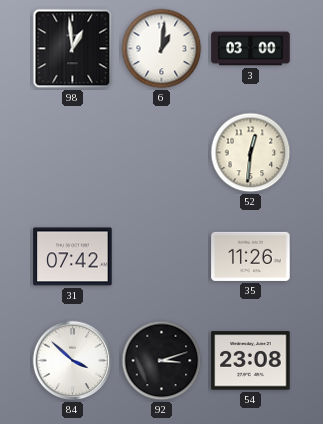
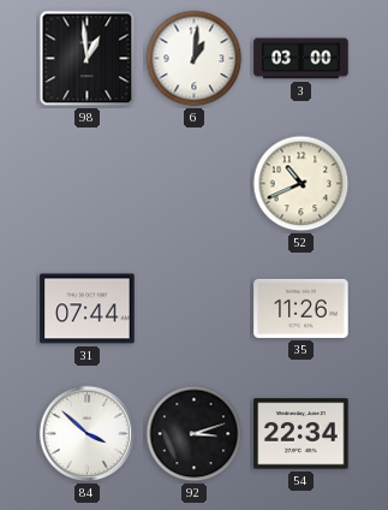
52: 12:31 -> 10:41
31: 07:42 -> 07:44
54: 23:08 -> 22:34
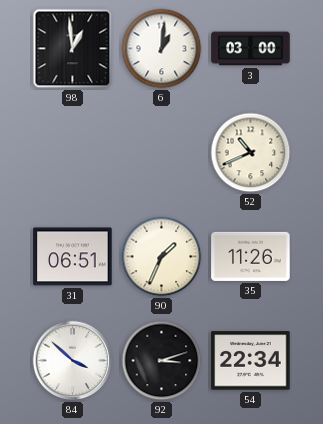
31: 07:44 -> 06:51
90: none -> 1:34
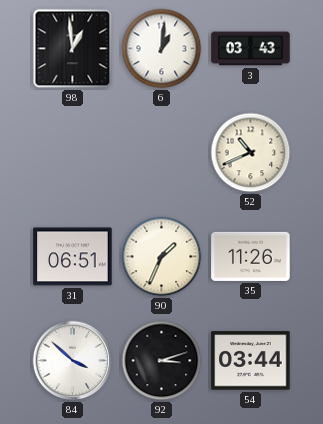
3: 03:00 -> 03:43
54: 22:34 -> 03:44
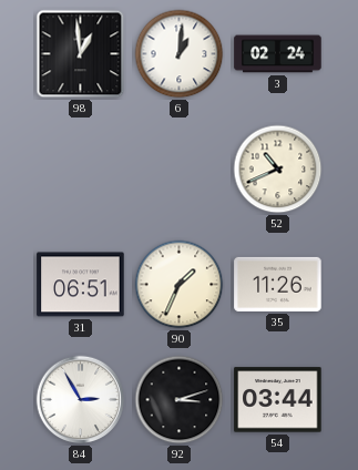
3: 03:43 -> 02:24
84: 3:52 -> 2:55
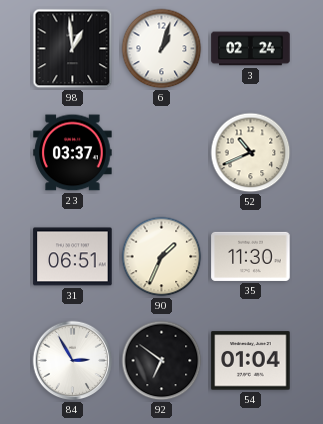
6: 1:01 -> 1:03
23: none -> 03:37
35: 11:26 -> 11:30
92: 3:12 -> 6:51
54: 03:44 -> 01:04
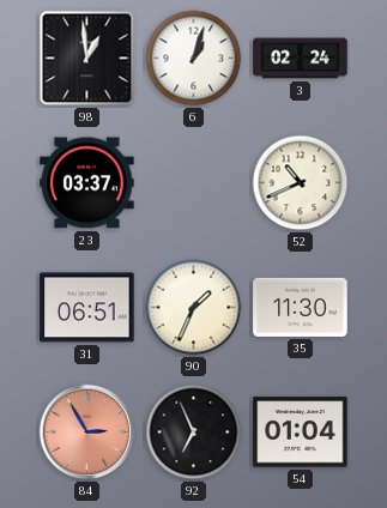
84 dial: white -> salmon
92: 6:51 -> 6:56
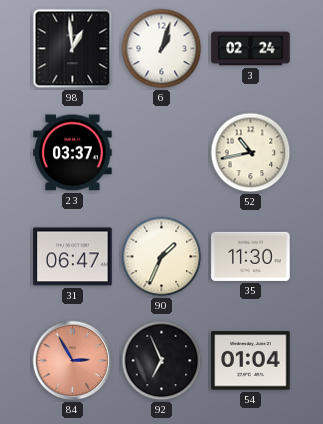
52: 10:41 -> 10:43
31: 06:51 -> 06:47
